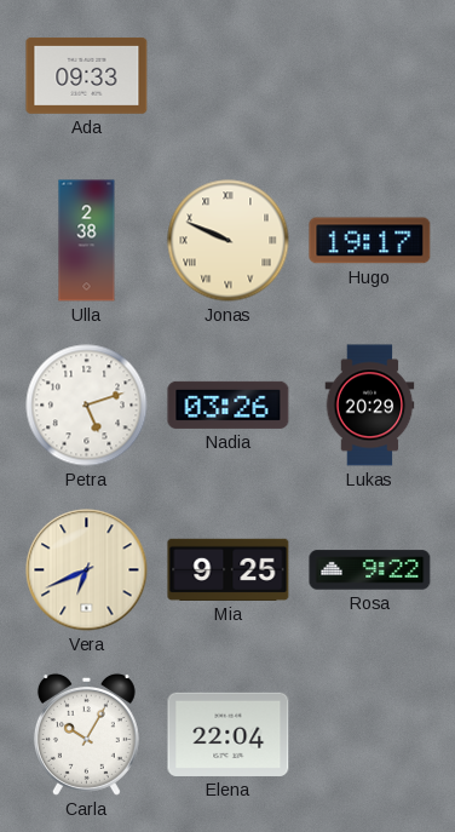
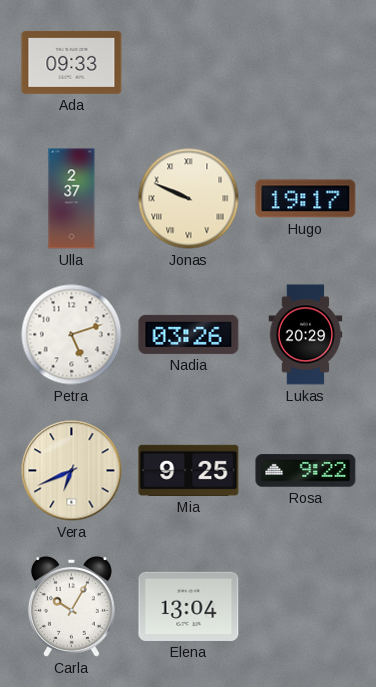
Ulla: 2:38 -> 2:37
Elena: 22:04 -> 13:04
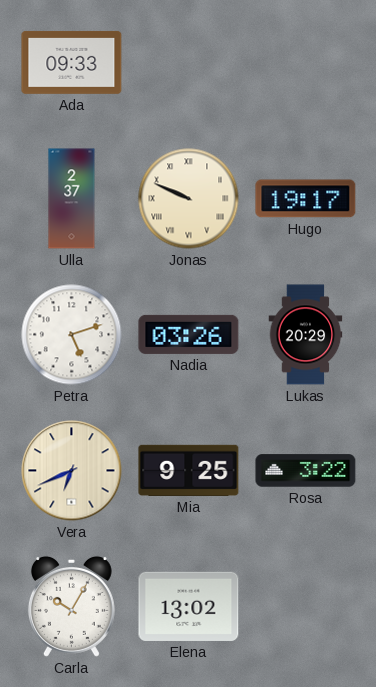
Rosa: 9:22 -> 3:22
Elena: 13:04 -> 13:02
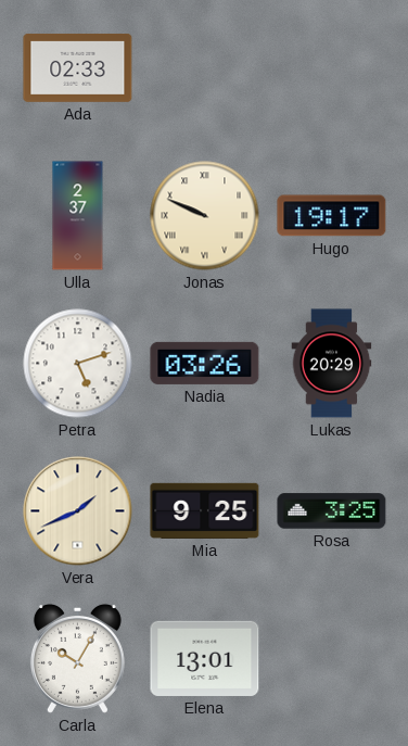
Ada: 09:33 -> 02:33
Vera: 6:41 -> 1:41
Rosa: 3:22 -> 3:25
Elena: 13:02 -> 13:01
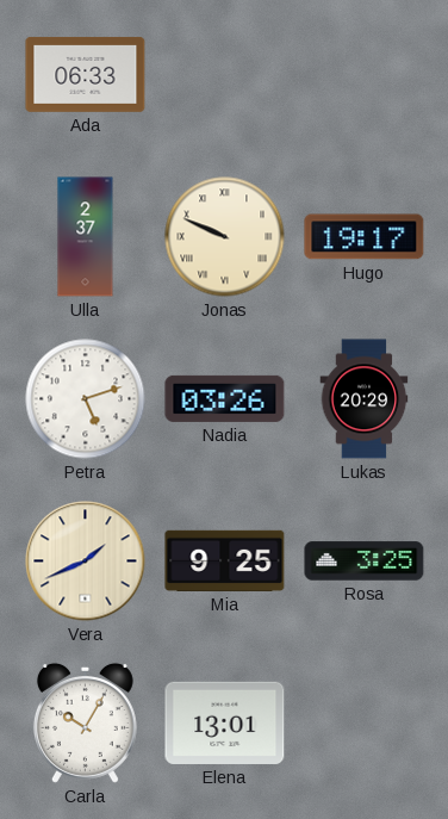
Ada: 02:33 -> 06:33
